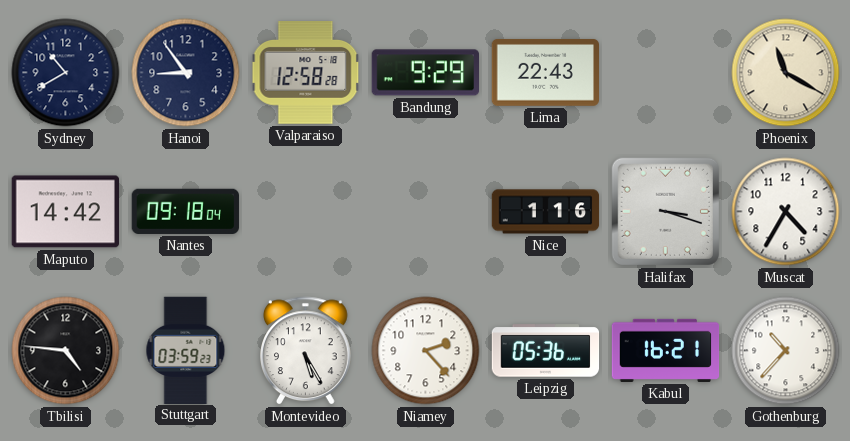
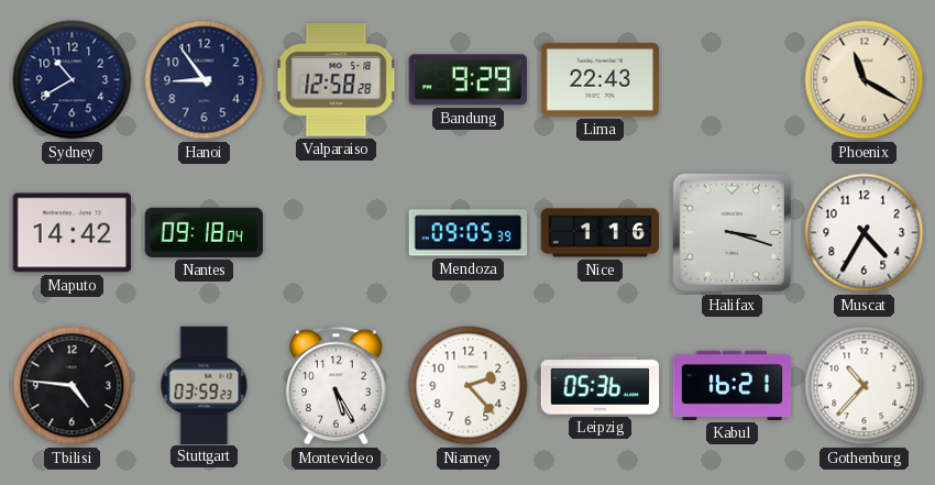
Mendoza: none -> 09:05
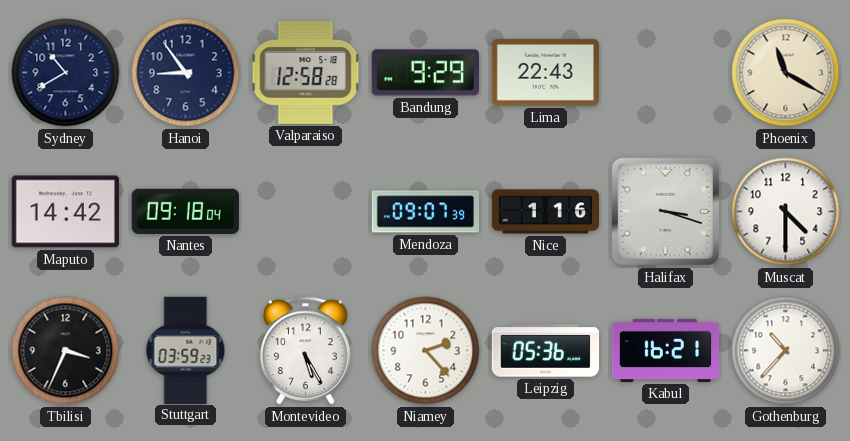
Mendoza: 09:05 -> 09:07
Muscat: 4:35 -> 4:30
Tbilisi: 4:46 -> 3:34
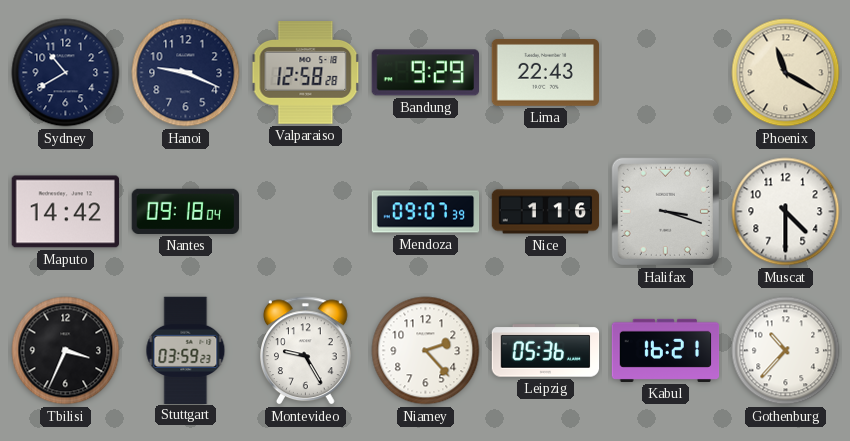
Hanoi: 8:54 -> 9:19
Montevideo: 5:25 -> 9:25
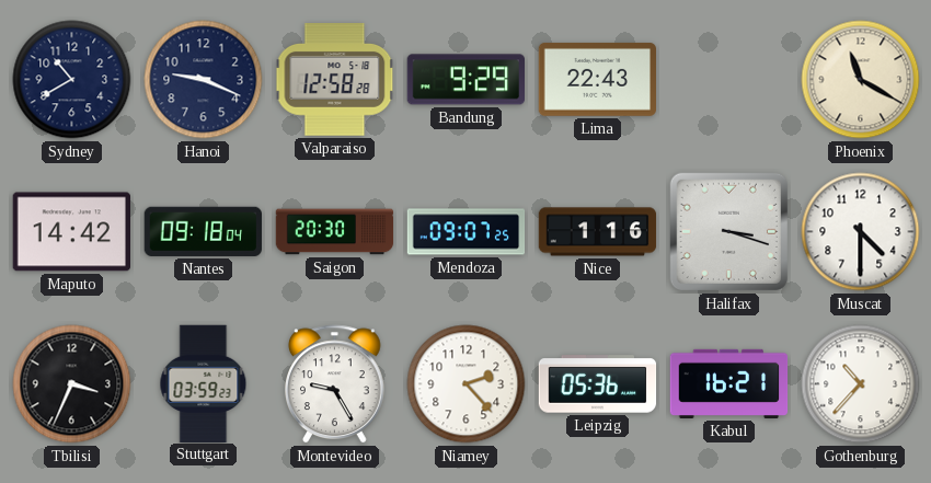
Saigon: none -> 20:30
Mendoza: 09:07:39 -> 09:07:25
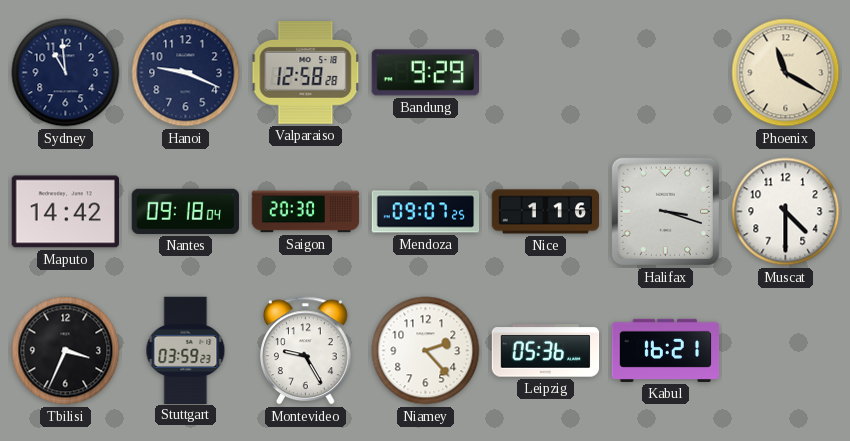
Sydney: 10:40 -> 10:59
Lima: 22:43 -> none
Gothenburg: 10:37 -> none
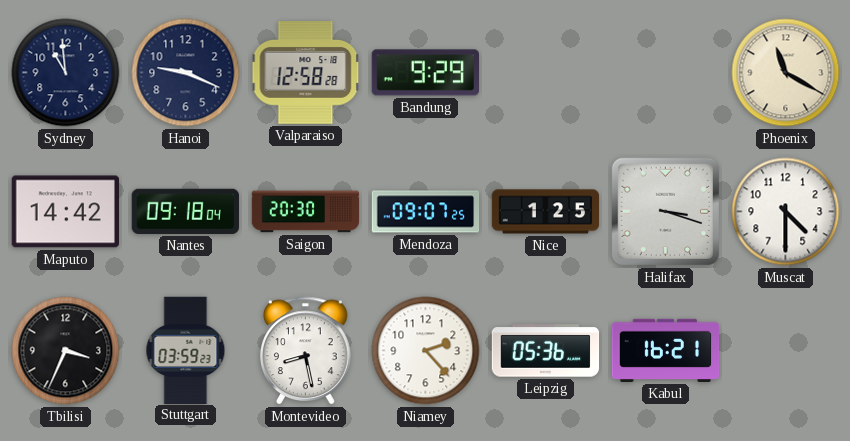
Nice: 1:16 -> 1:25
Montevideo: 9:25 -> 8:28
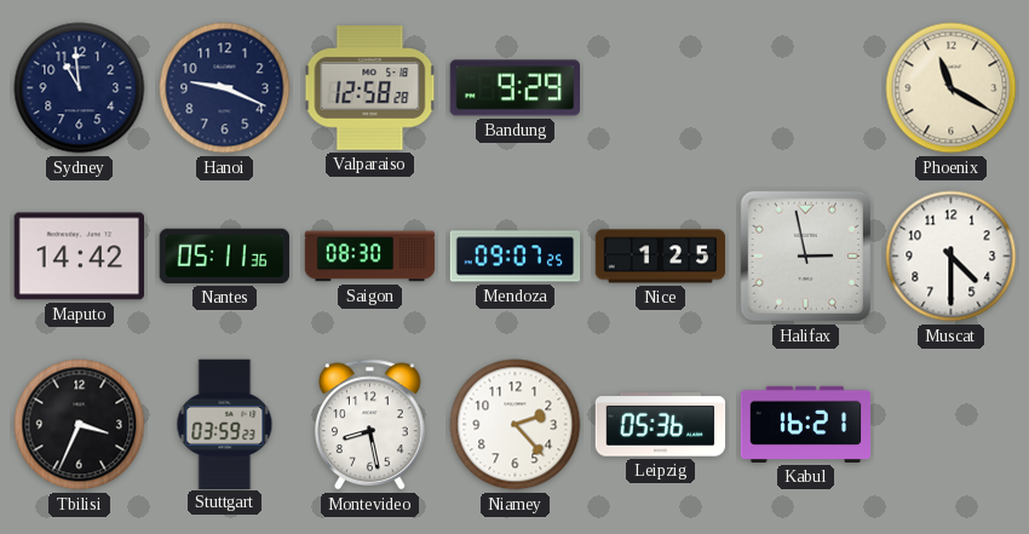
Nantes: 09:18 -> 05:11
Saigon: 20:30 -> 08:30
Halifax: 3:18 -> 2:58
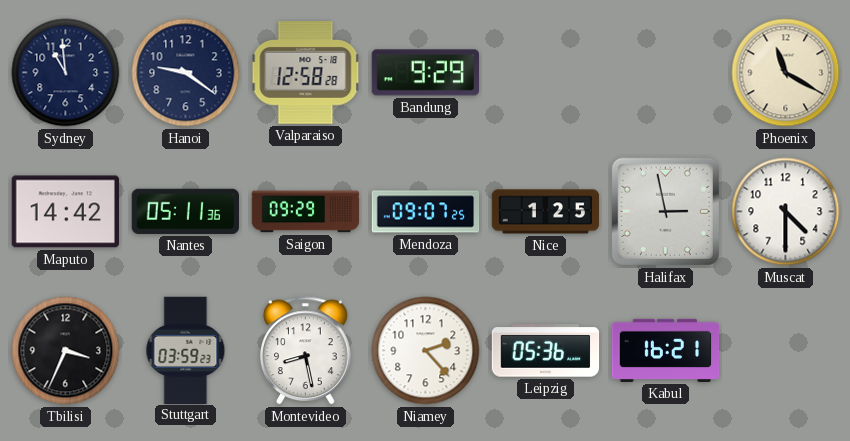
Hanoi: 9:19 -> 9:21
Saigon: 08:30 -> 09:29
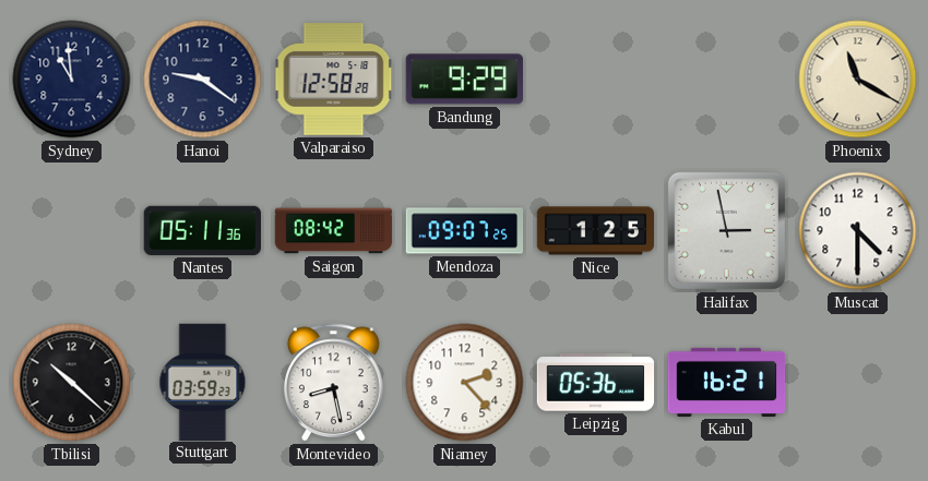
Maputo: 14:42 -> none
Saigon: 09:29 -> 08:42
Tbilisi: 3:34 -> 10:22
